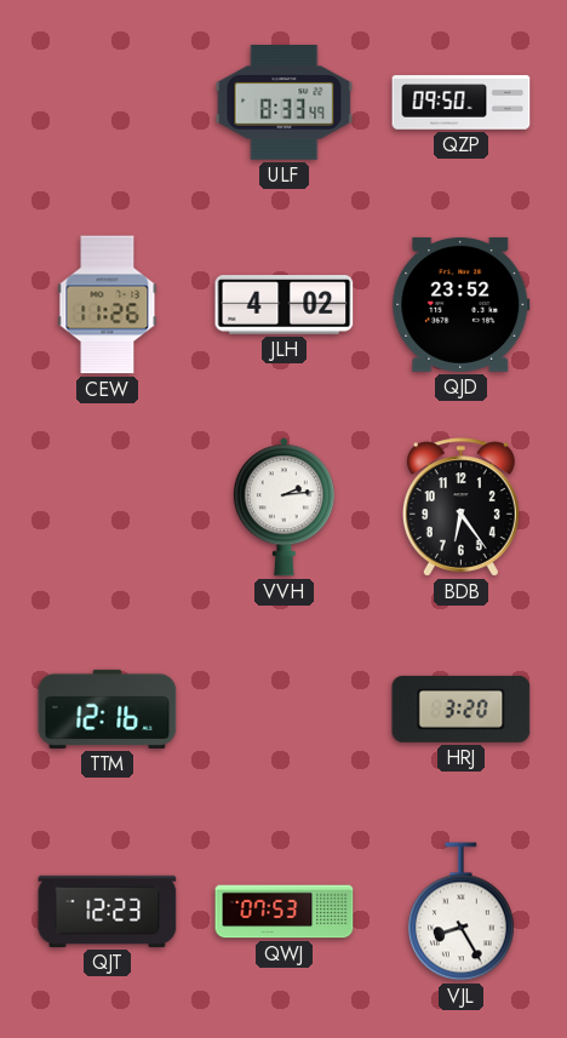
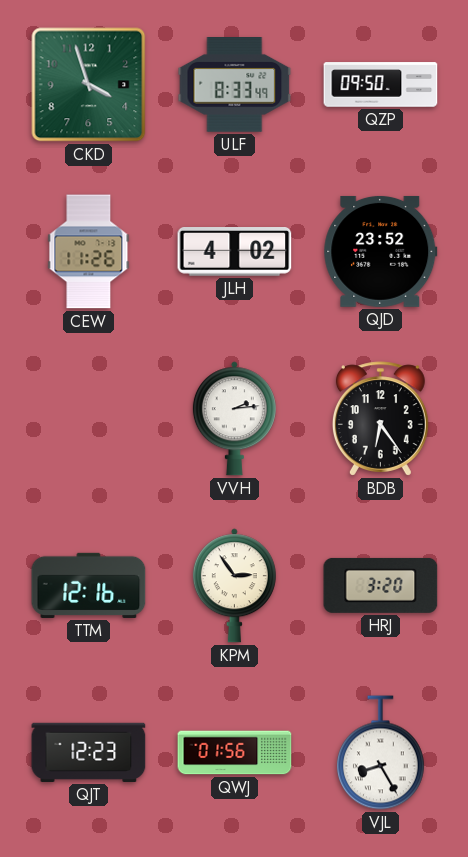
CKD: none -> 3:57
KPM: none -> 2:54
QWJ: 07:53 -> 01:56
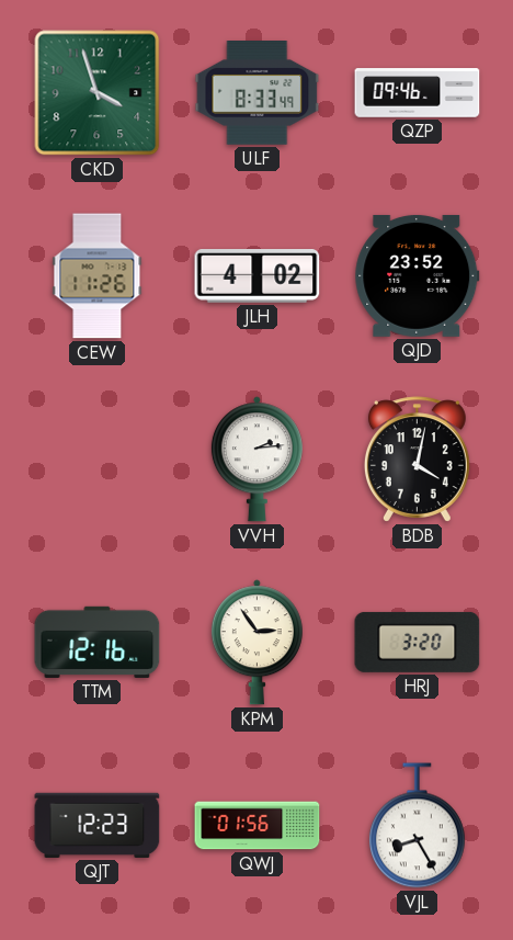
QZP: 09:50 -> 09:46
BDB: 6:24 -> 4:02
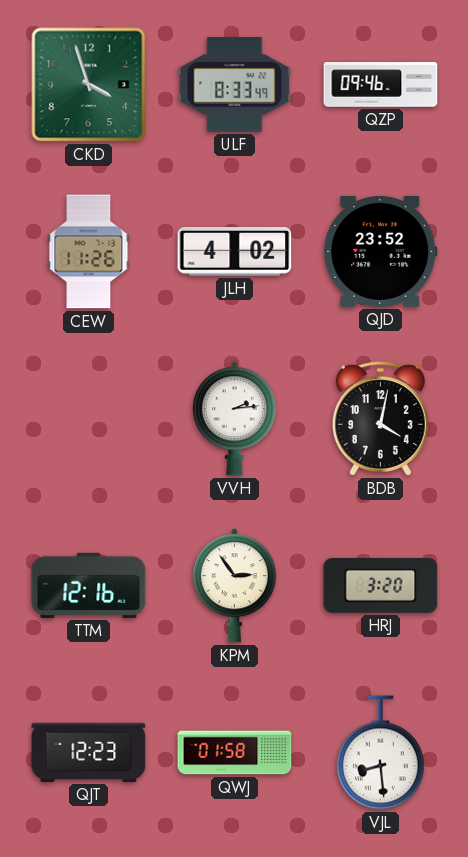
QWJ: 01:56 -> 01:58
VJL: 8:25 -> 8:29
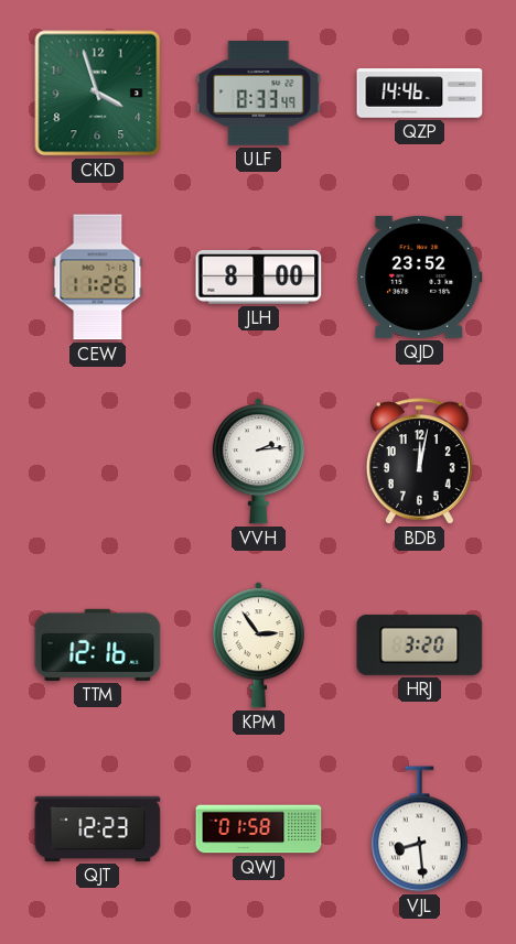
QZP: 09:46 -> 14:46
JLH: 4:02 -> 8:00
BDB: 4:02 -> 12:02
